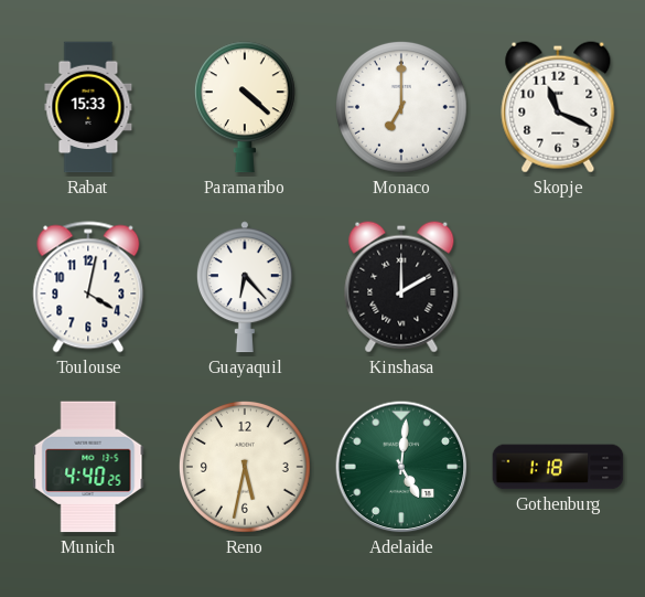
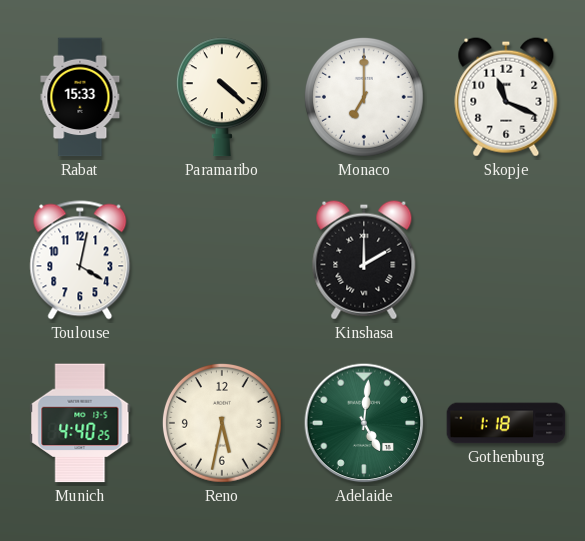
Guayaquil: 6:23 -> none
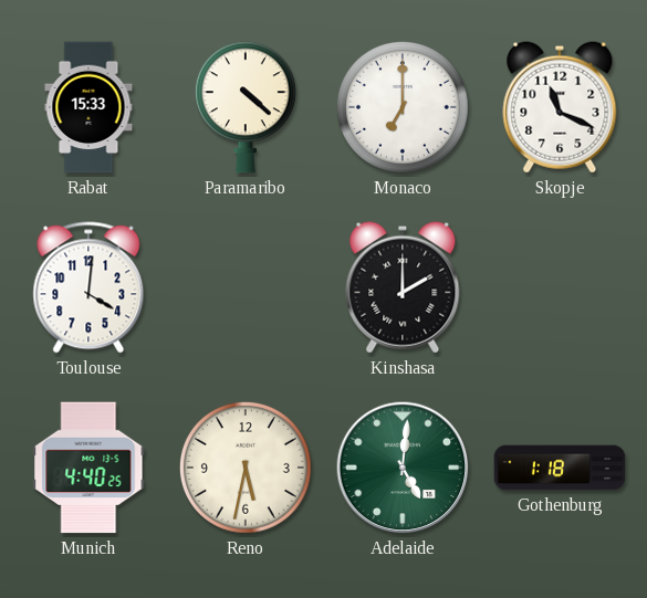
Toulouse: 4:02 -> 4:01
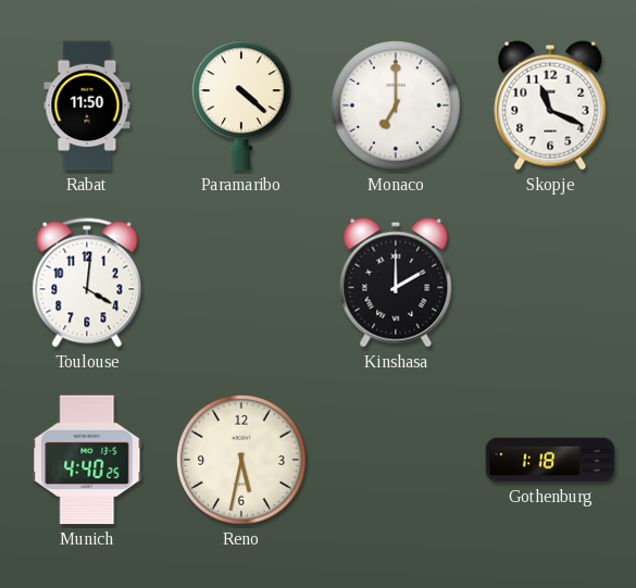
Rabat: 15:33 -> 11:50
Adelaide: 5:01 -> none
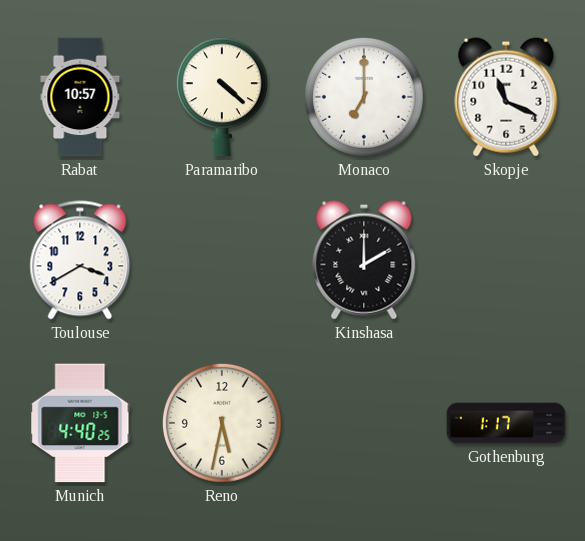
Rabat: 11:50 -> 10:57
Toulouse: 4:01 -> 3:40
Gothenburg: 1:18 -> 1:17
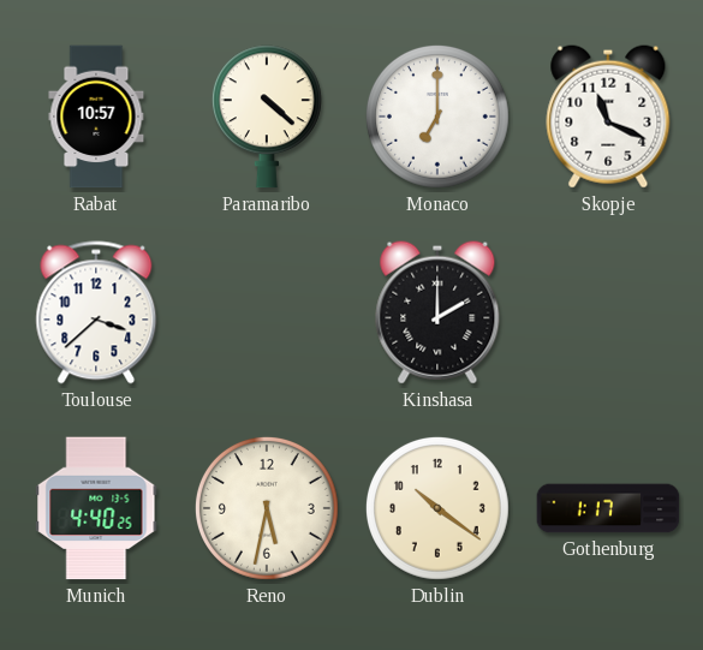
Toulouse: 3:40 -> 3:38
Dublin: none -> 10:21
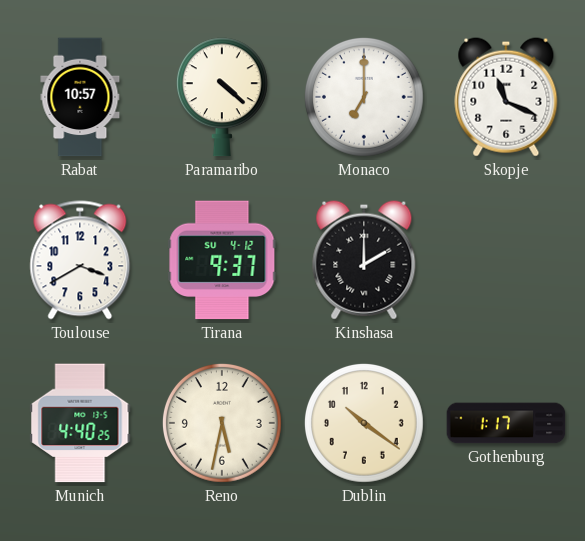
Toulouse: 3:38 -> 3:40
Tirana: none -> 9:37
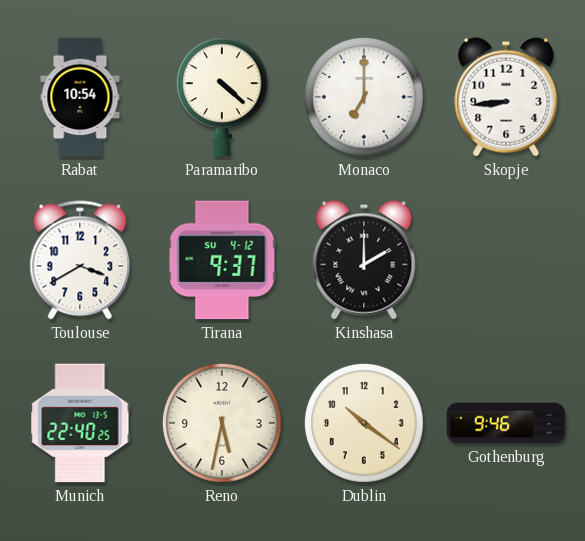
Rabat: 10:57 -> 10:54
Skopje: 11:19 -> 8:44
Munich: 4:40 -> 22:40
Gothenburg: 1:17 -> 9:46
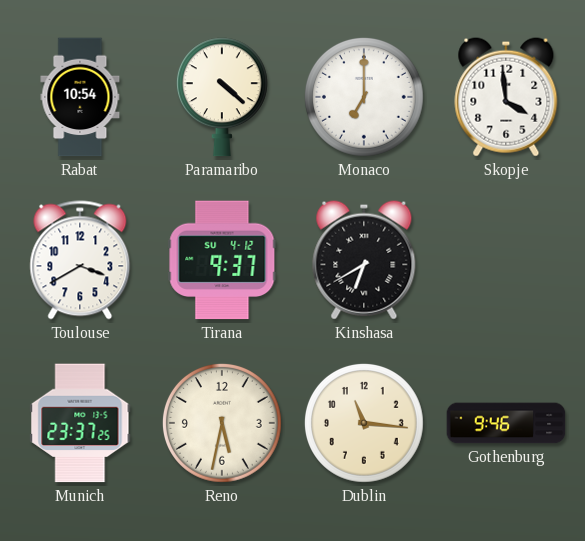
Skopje: 8:44 -> 3:59
Kinshasa: 2:00 -> 6:40
Munich: 22:40 -> 23:37
Dublin: 10:21 -> 11:16
